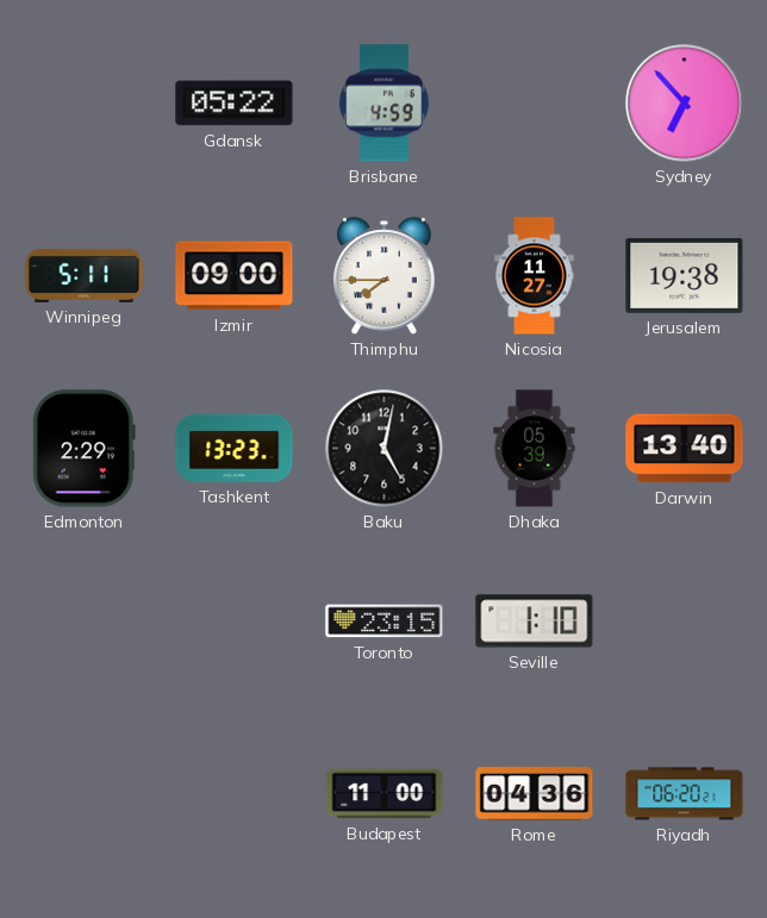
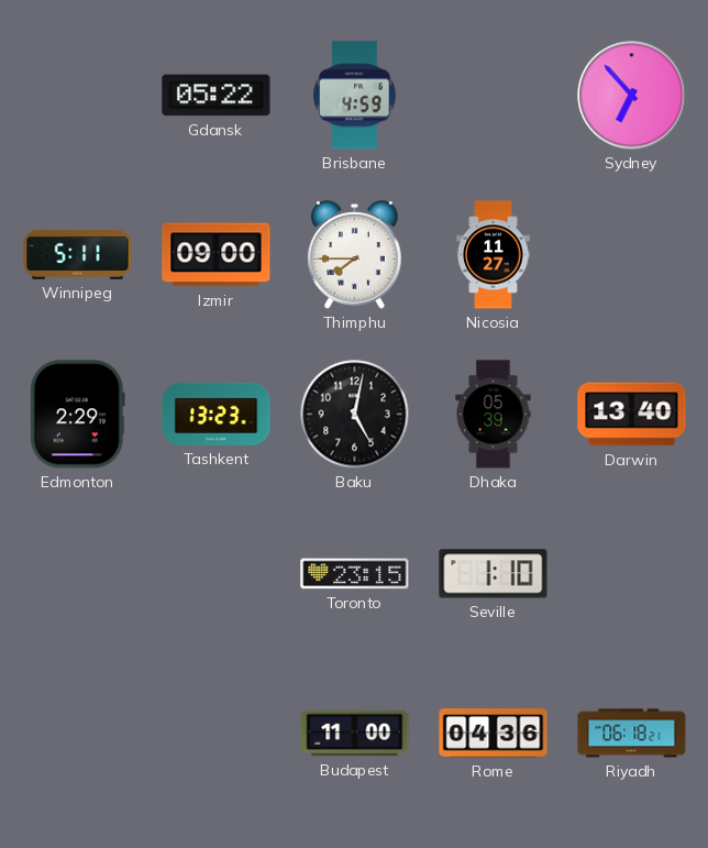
Jerusalem: 19:38 -> none
Riyadh: 06:20 -> 06:18
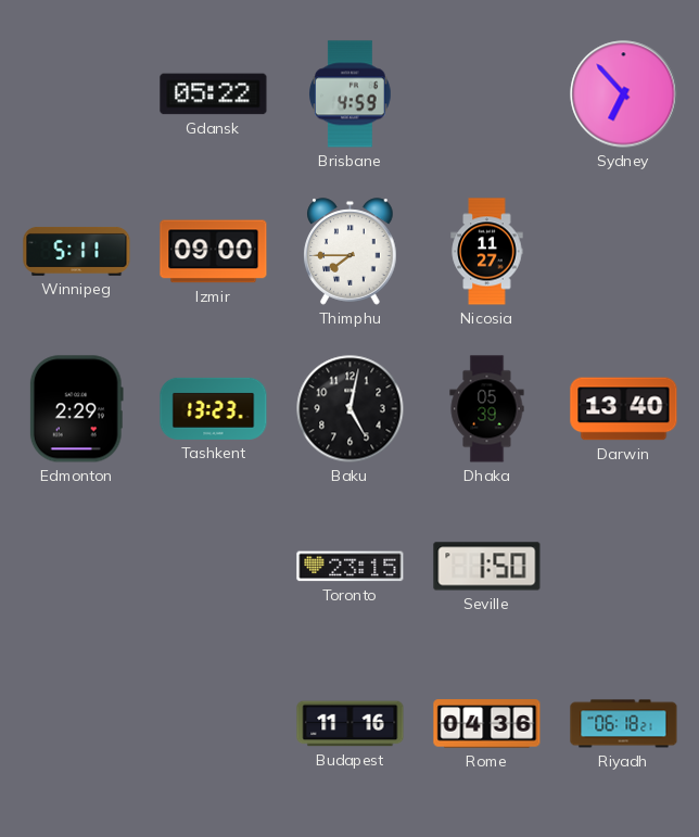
Seville: 1:10 -> 1:50
Budapest: 11:00 -> 11:16
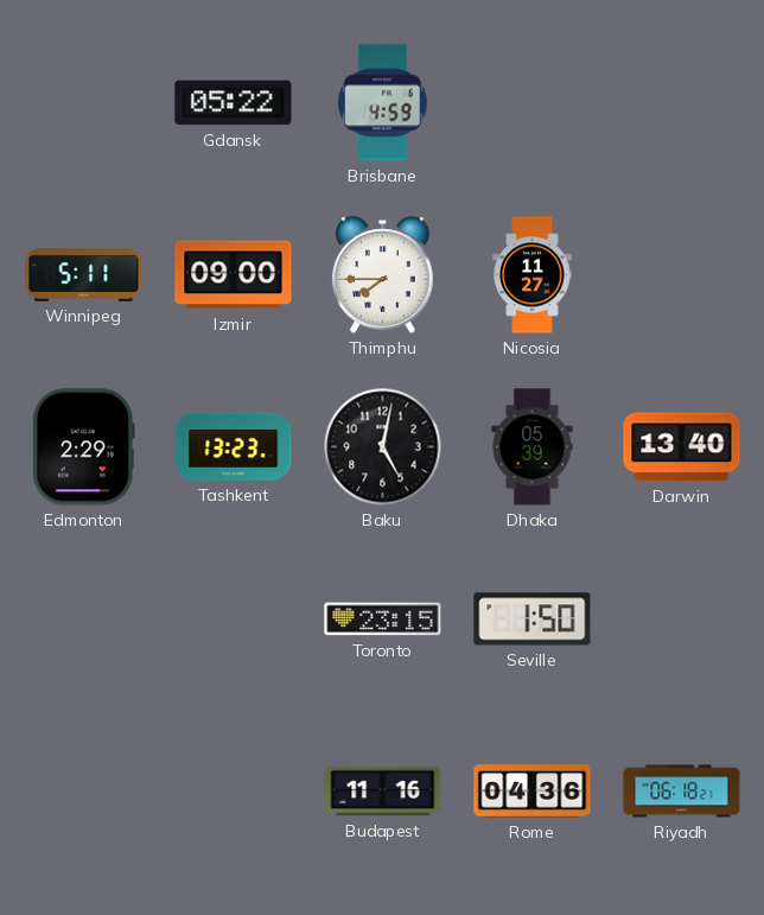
Sydney: 6:53 -> none
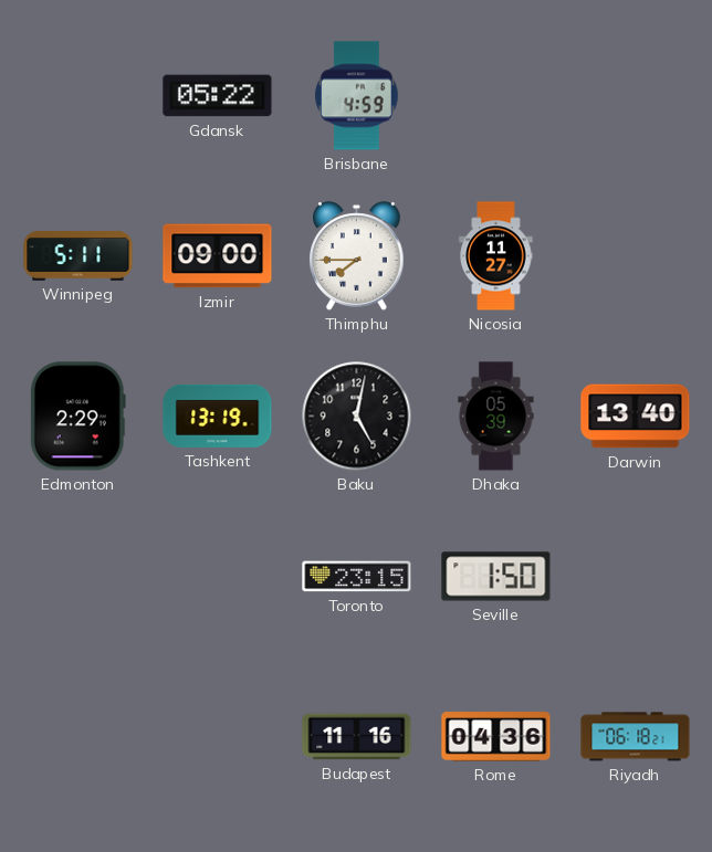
Tashkent: 13:23 -> 13:19
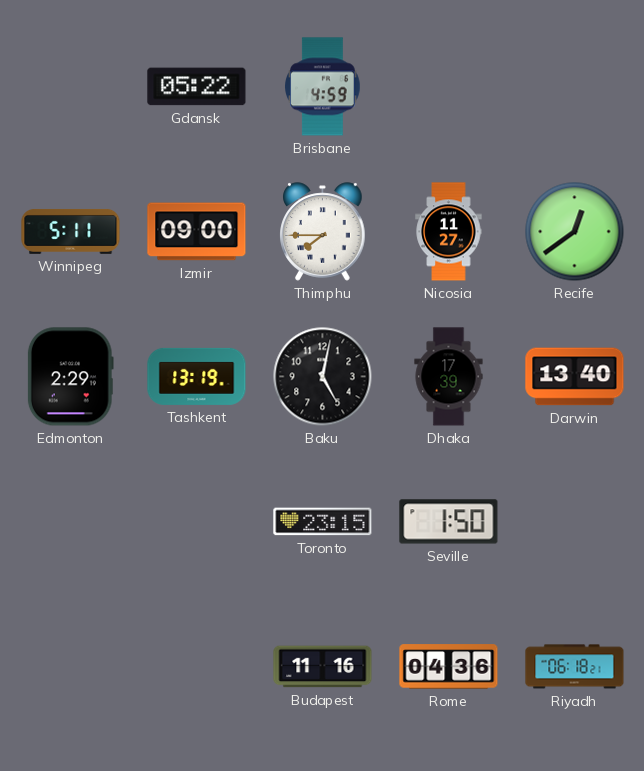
Recife: none -> 12:39
Dhaka: 05:39 -> 17:39
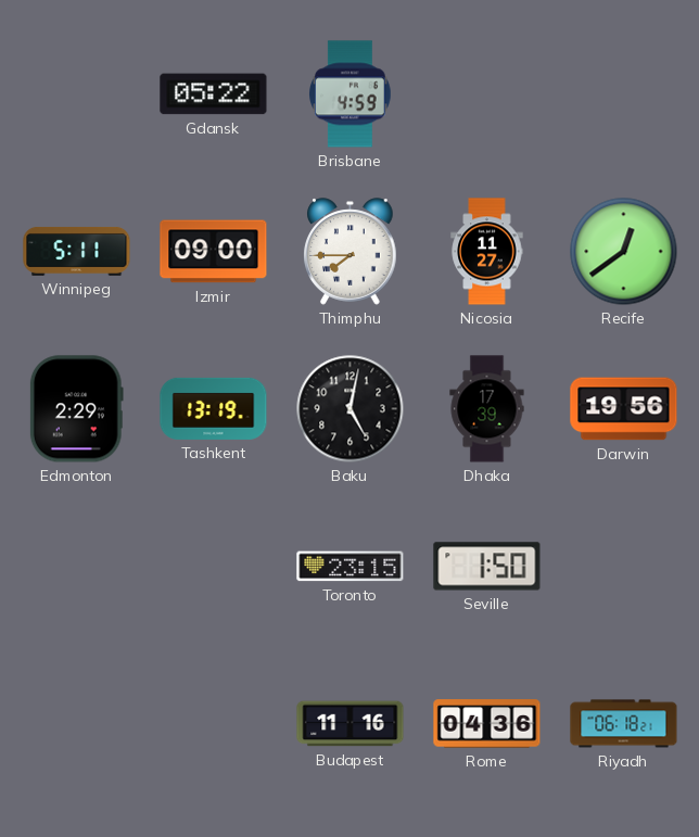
Darwin: 13:40 -> 19:56
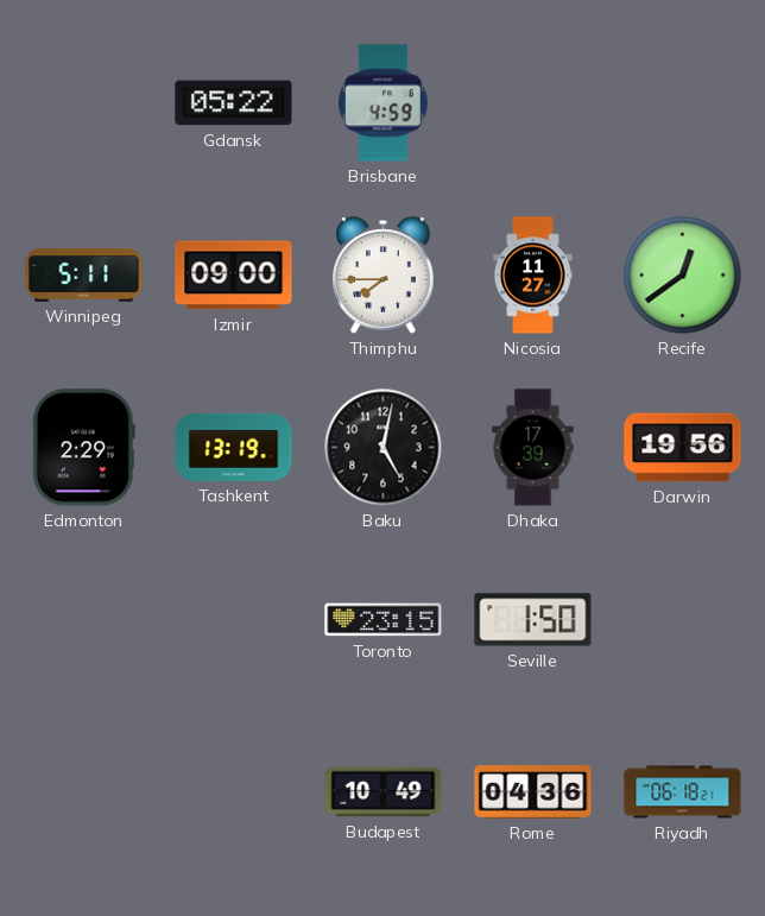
Budapest: 11:16 -> 10:49
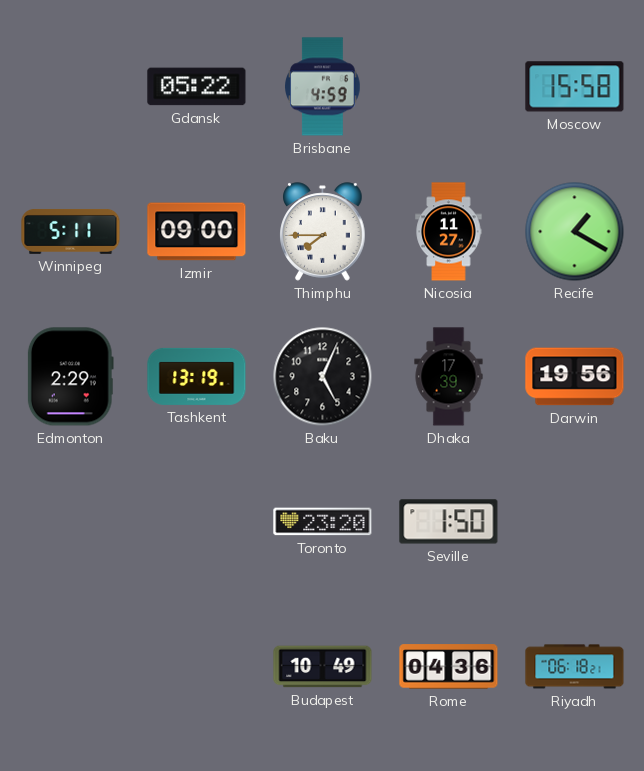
Moscow: none -> 15:58
Recife: 12:39 -> 1:20
Baku: 5:02 -> 5:04
Toronto: 23:15 -> 23:20
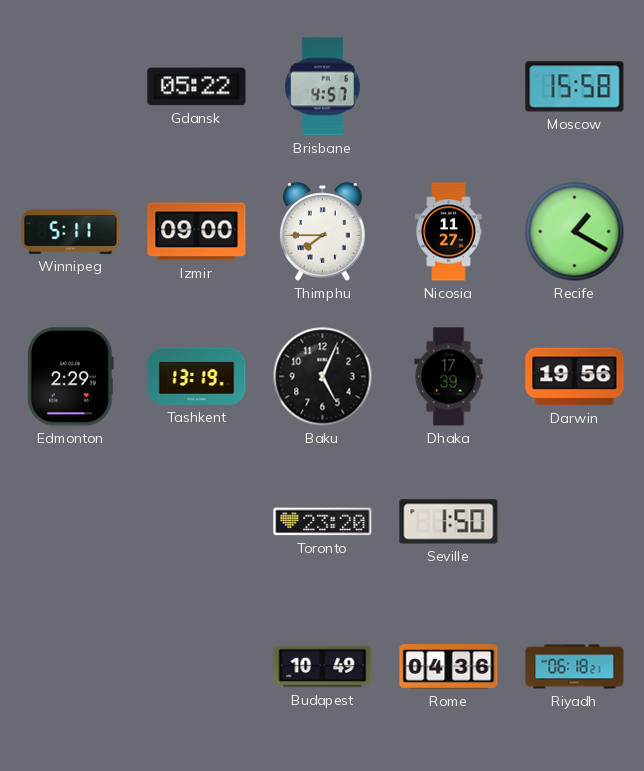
Brisbane: 4:59 -> 4:57
